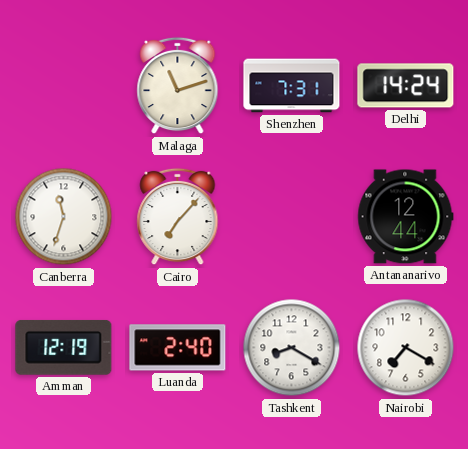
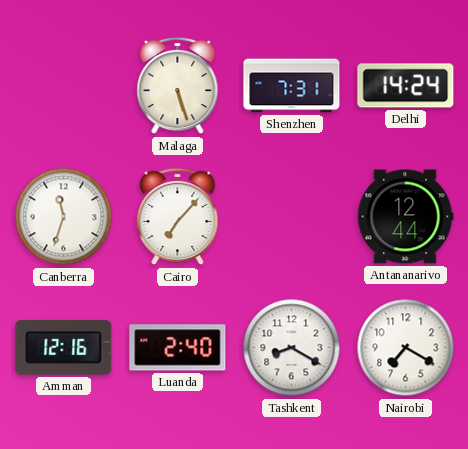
Malaga: 11:12 -> 5:27
Amman: 12:19 -> 12:16
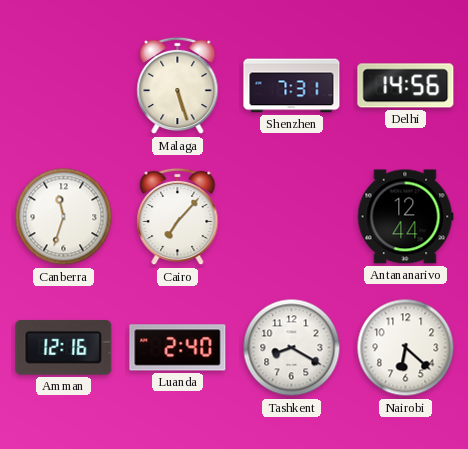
Delhi: 14:24 -> 14:56
Nairobi: 7:20 -> 6:22
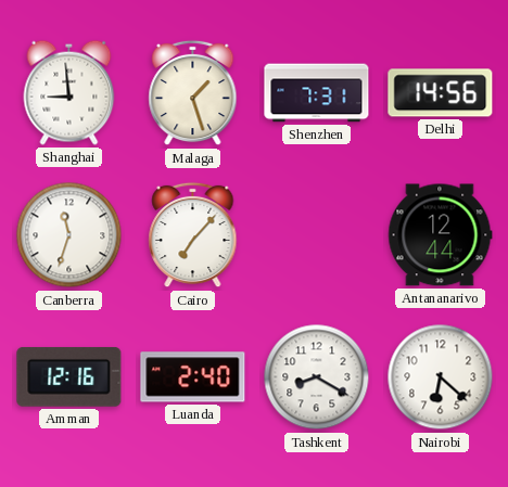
Shanghai: none -> 8:59
Malaga: 5:27 -> 1:27
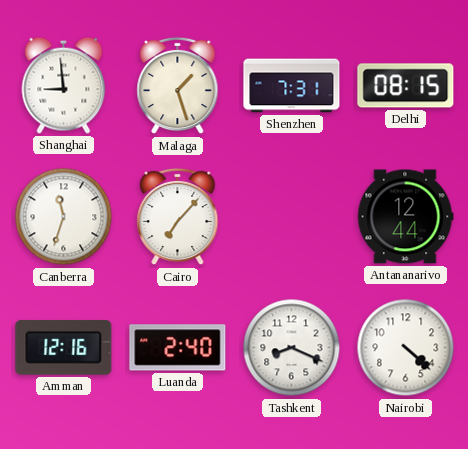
Delhi: 14:56 -> 08:15
Tashkent: 8:20 -> 8:19
Nairobi: 6:22 -> 4:22
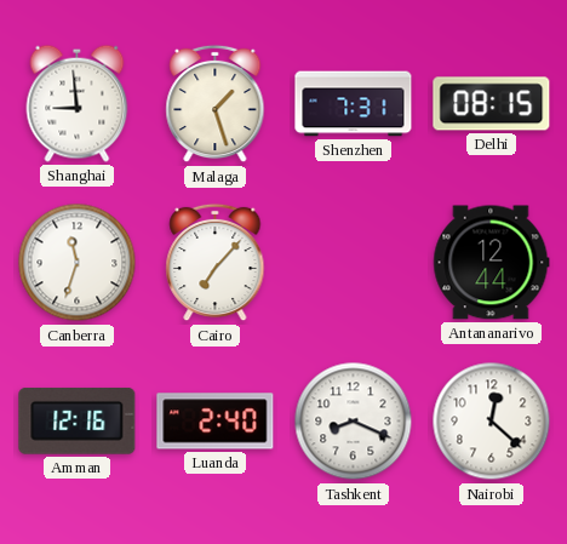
Nairobi: 4:22 -> 12:22
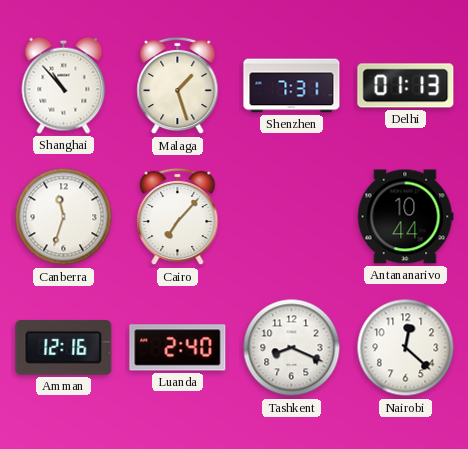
Shanghai: 8:59 -> 10:53
Delhi: 08:15 -> 01:13
Antananarivo: 12:44 -> 10:44
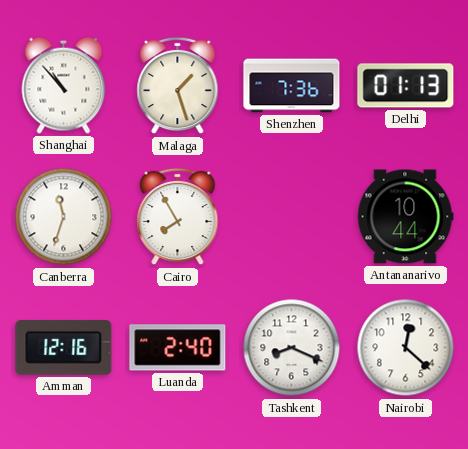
Shenzhen: 7:31 -> 7:36
Cairo: 7:07 -> 7:55
